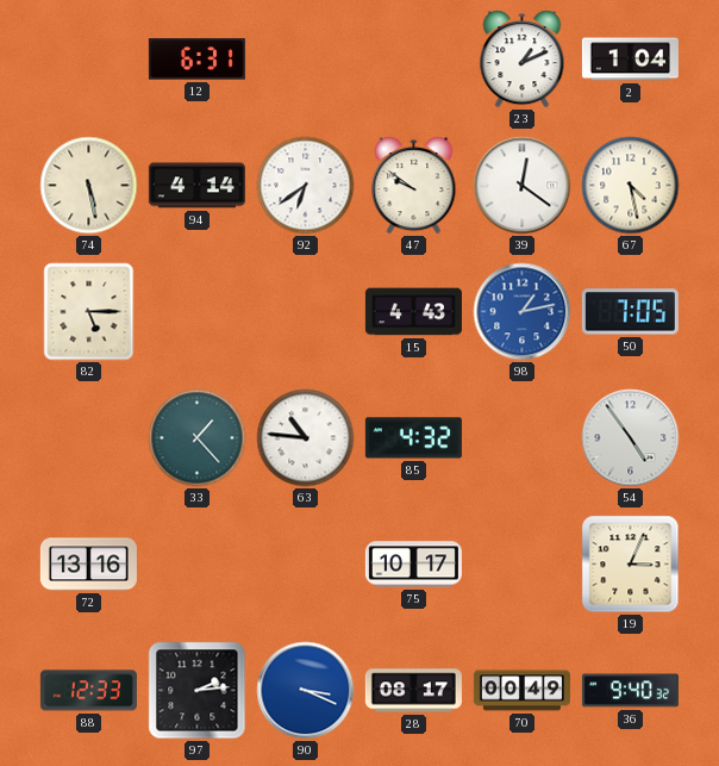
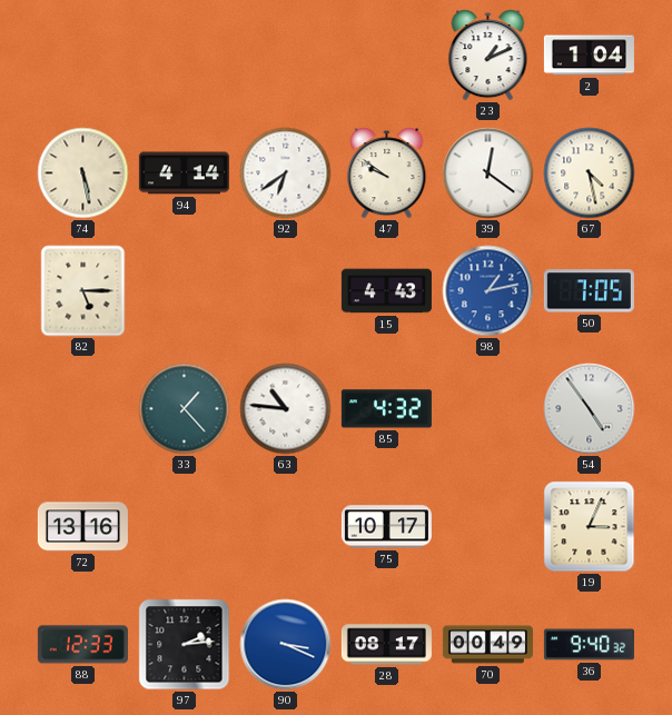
12: 6:31 -> none
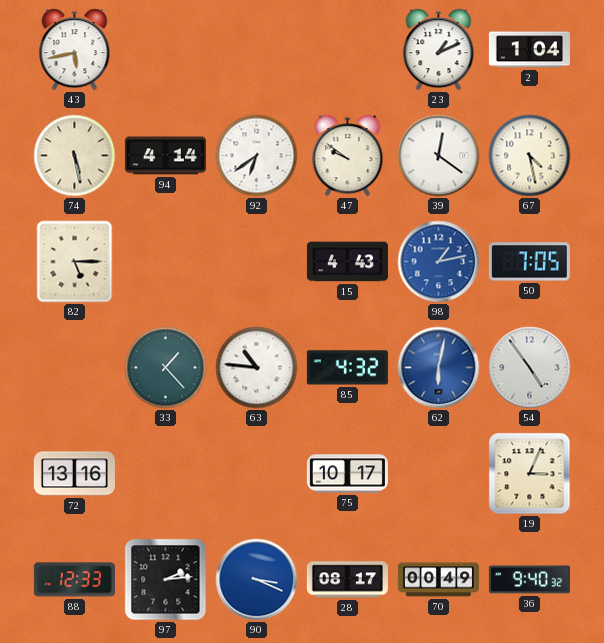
43: none -> 5:43
62: none -> 6:02
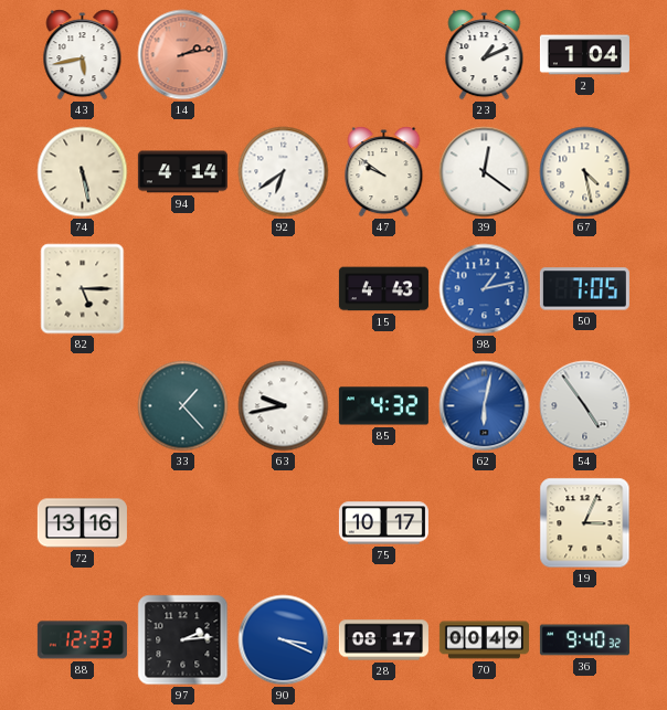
14: none -> 2:13
63: 10:46 -> 9:43
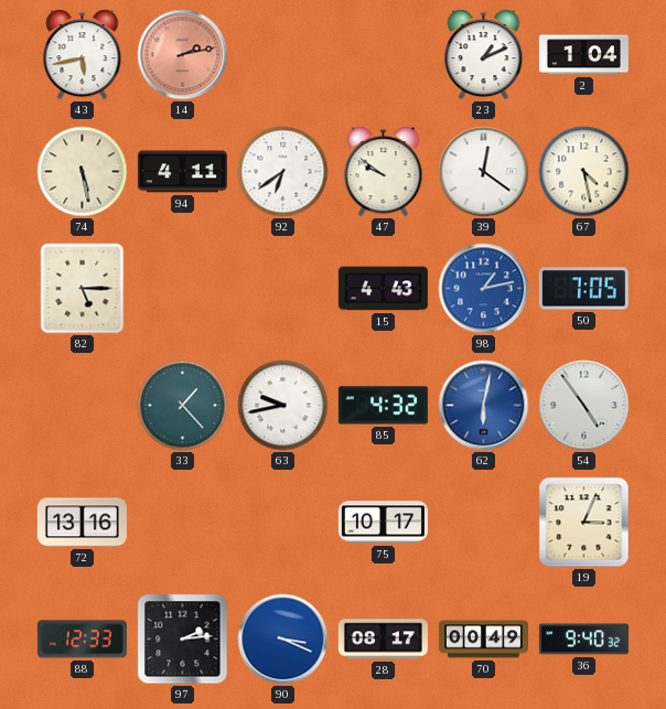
94: 4:14 -> 4:11
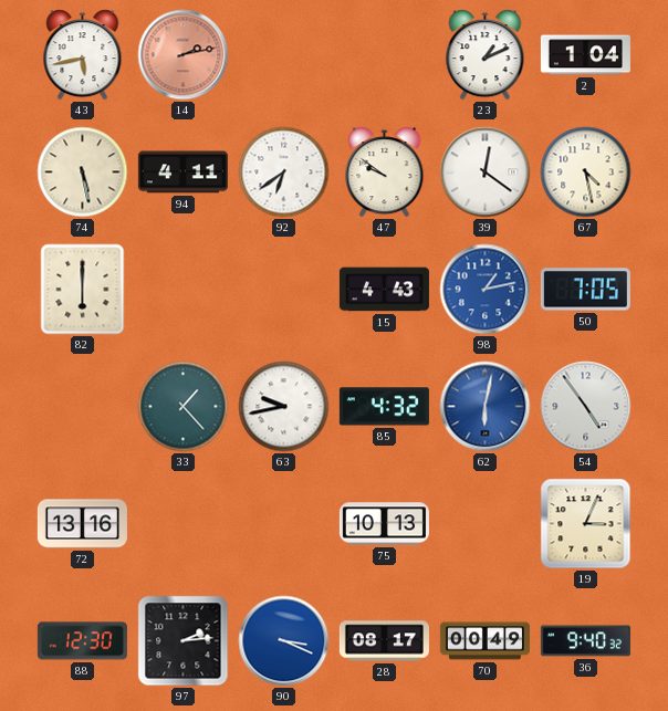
82: 5:15 -> 6:00
75: 10:17 -> 10:13
88: 12:33 -> 12:30
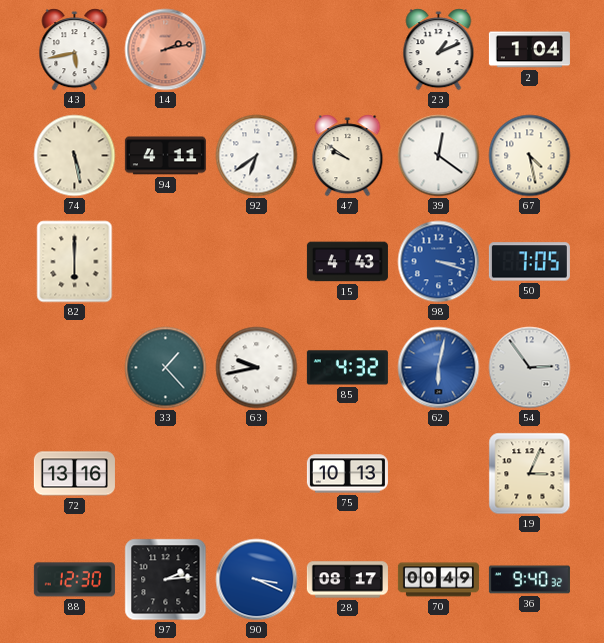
98: 1:13 -> 3:18
54: 4:54 -> 2:54
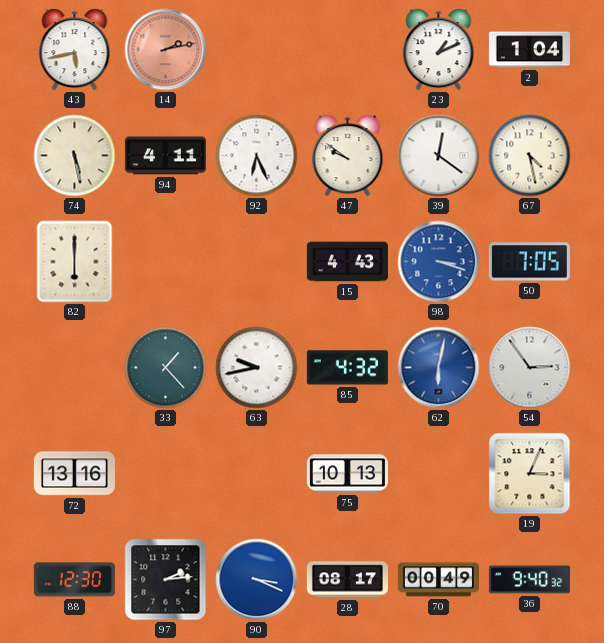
92: 6:39 -> 6:26
